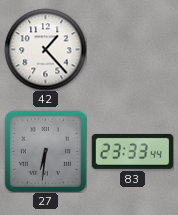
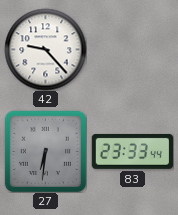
42: 1:23 -> 9:23
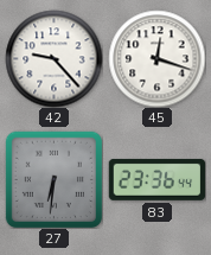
45: none -> 12:18
83: 23:33 -> 23:36
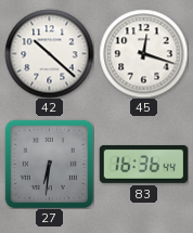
42: 9:23 -> 10:22
83: 23:36 -> 16:36
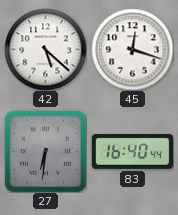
42: 10:22 -> 5:22
83: 16:36 -> 16:40
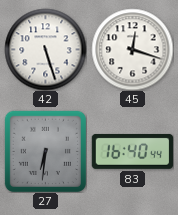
42: 5:22 -> 5:27
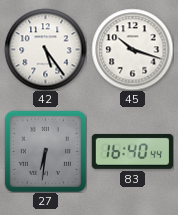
42: 5:27 -> 5:24
45: 12:18 -> 10:18
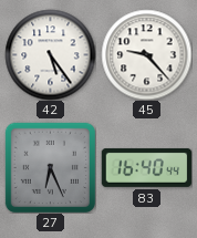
45: 10:18 -> 9:23
27: 6:31 -> 6:26
